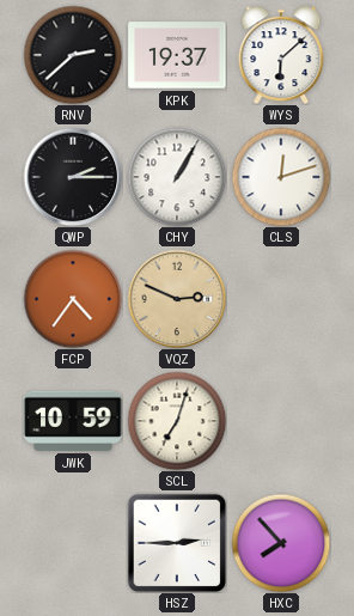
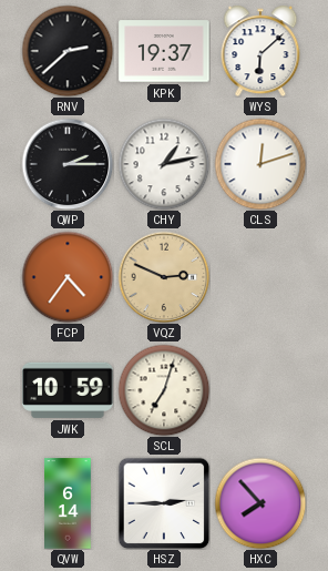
CHY: 1:05 -> 1:13
QVW: none -> 6:14
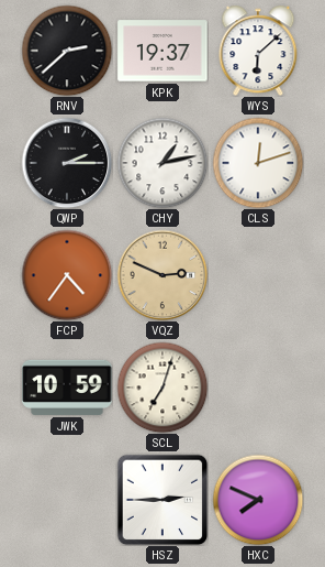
QVW: 6:14 -> none
HXC: 7:53 -> 7:49
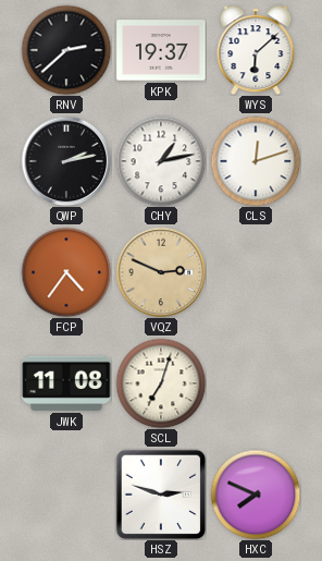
QWP: 2:15 -> 2:13
JWK: 10:59 -> 11:08
HSZ: 2:45 -> 2:48
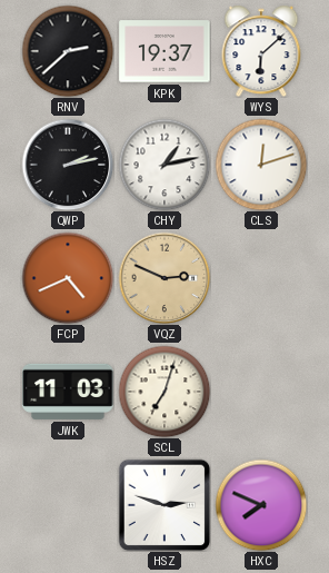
FCP: 4:36 -> 4:41
JWK: 11:08 -> 11:03
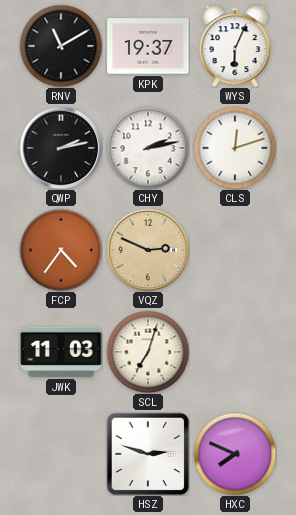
RNV: 2:38 -> 11:10
WYS: 6:08 -> 6:04
CHY: 1:13 -> 2:13
FCP: 4:41 -> 4:36
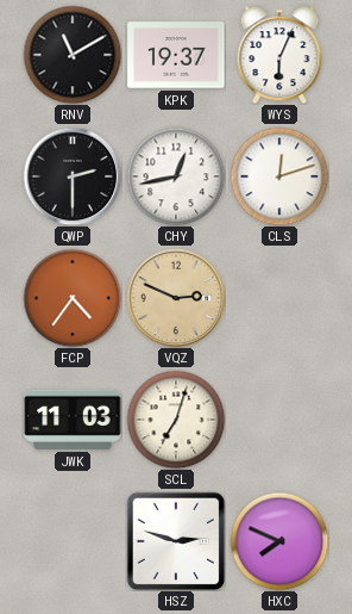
QWP: 2:13 -> 2:30
CHY: 2:13 -> 12:43
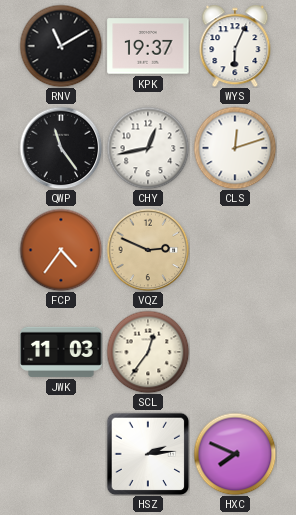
QWP: 2:30 -> 11:24
SCL: 7:03 -> 12:36
HSZ: 2:48 -> 2:14
